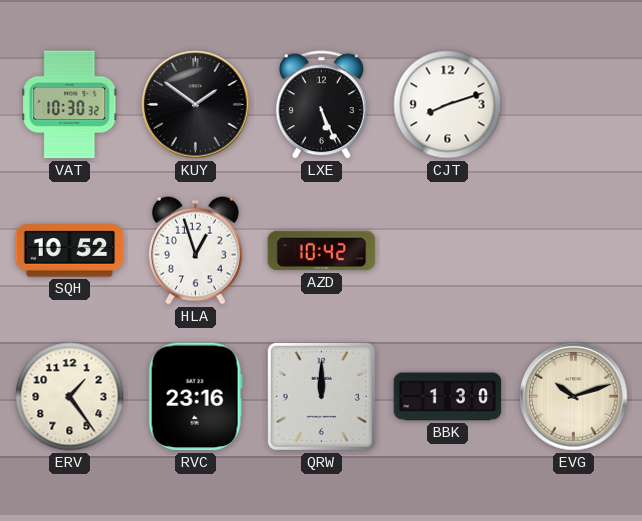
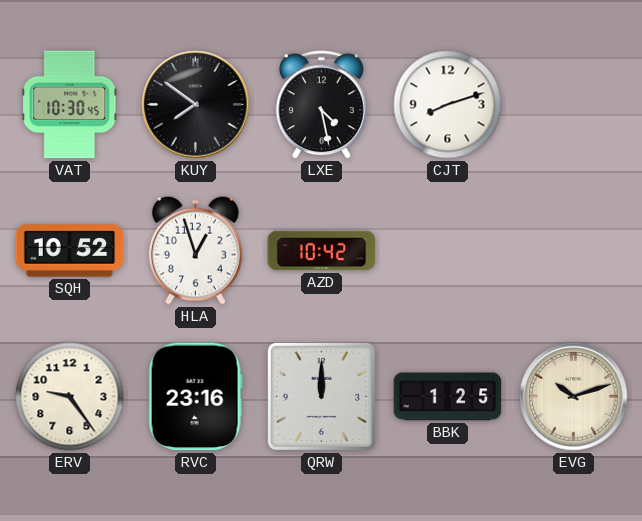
VAT: 10:30:32 -> 10:30:45
KUY: 1:51 -> 7:51
LXE: 5:26 -> 4:28
ERV: 1:24 -> 9:24
BBK: 1:30 -> 1:25
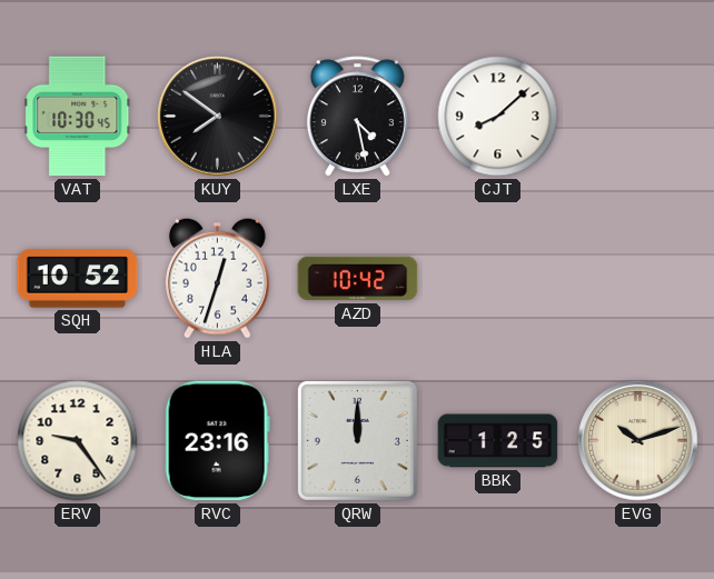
CJT: 8:12 -> 8:08
HLA: 12:57 -> 12:33
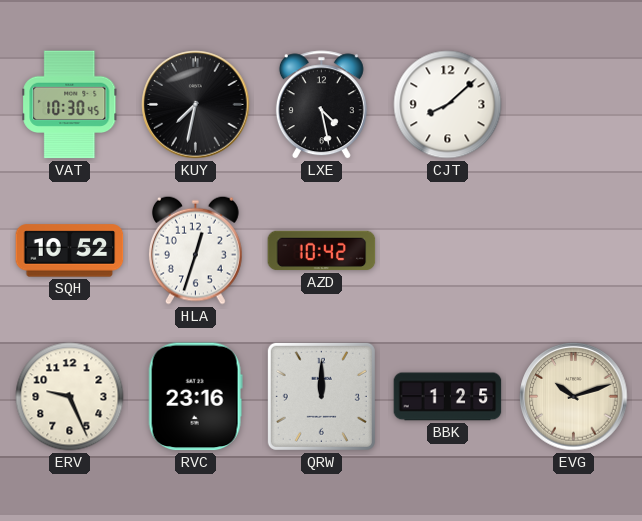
KUY: 7:51 -> 7:32
ERV: 9:24 -> 9:26
